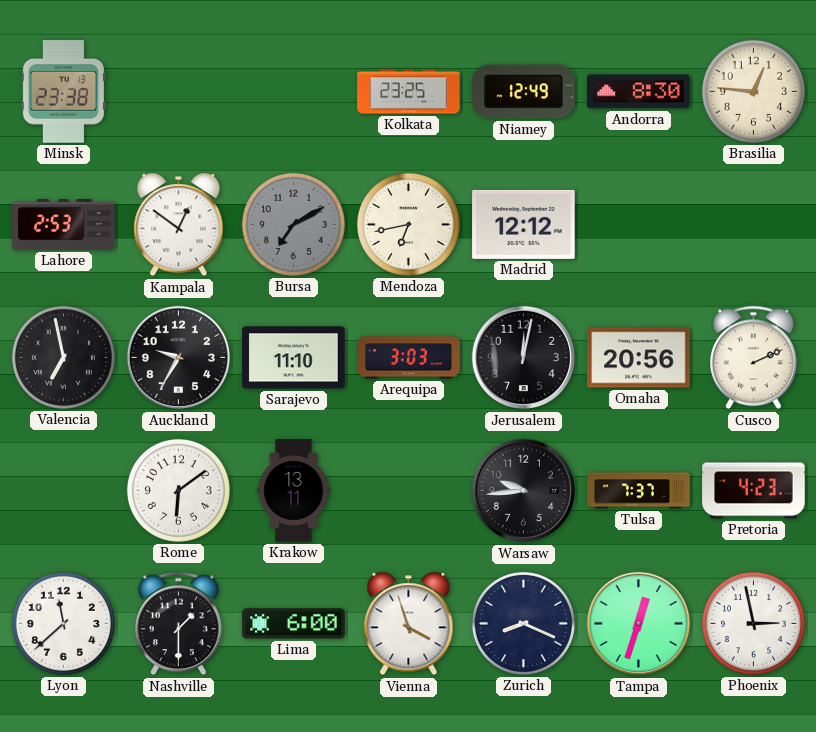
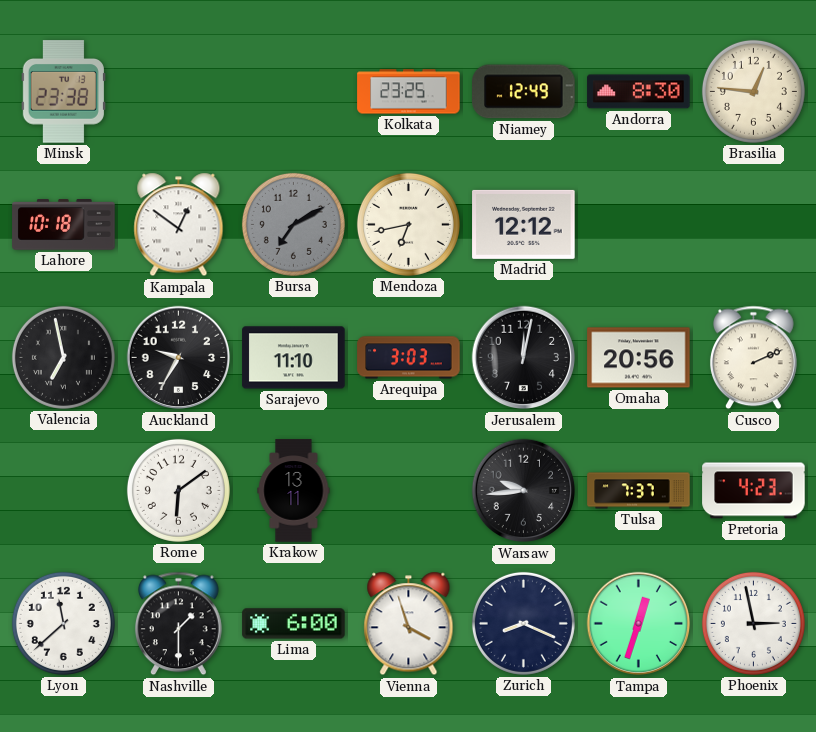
Lahore: 2:53 -> 10:18
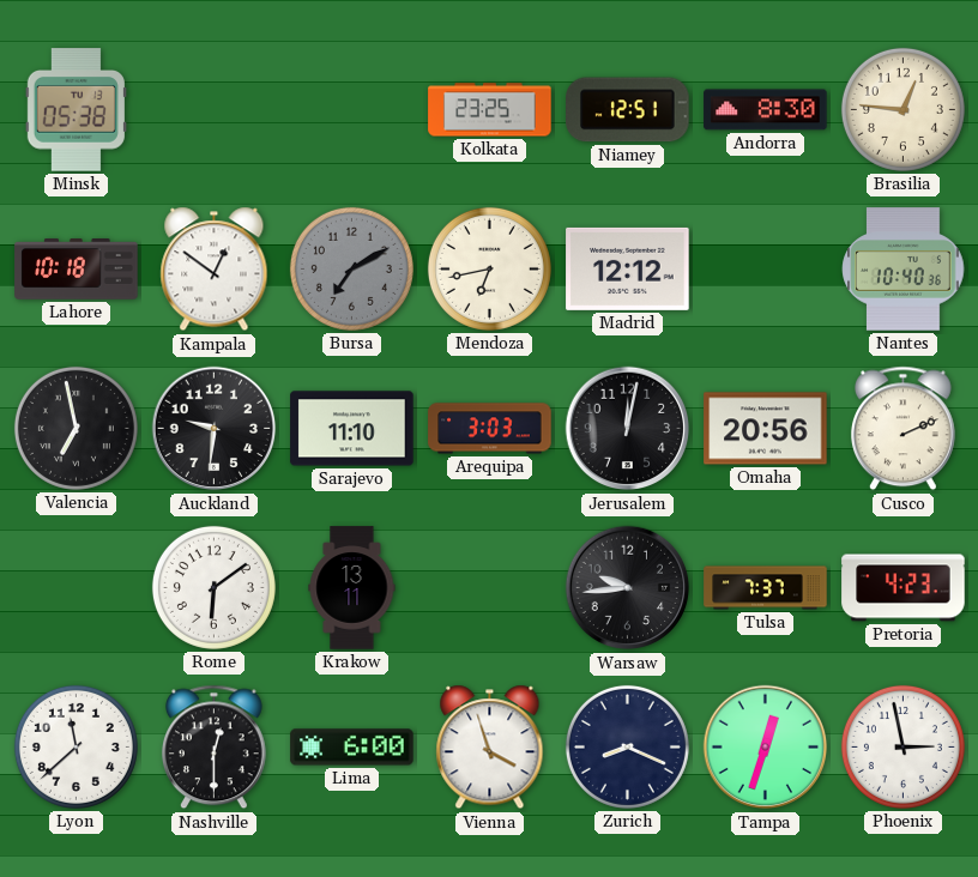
Minsk: 23:38 -> 05:38
Niamey: 12:49 -> 12:51
Nantes: none -> 10:40
Auckland: 9:35 -> 9:31
Nashville: 1:30 -> 12:30
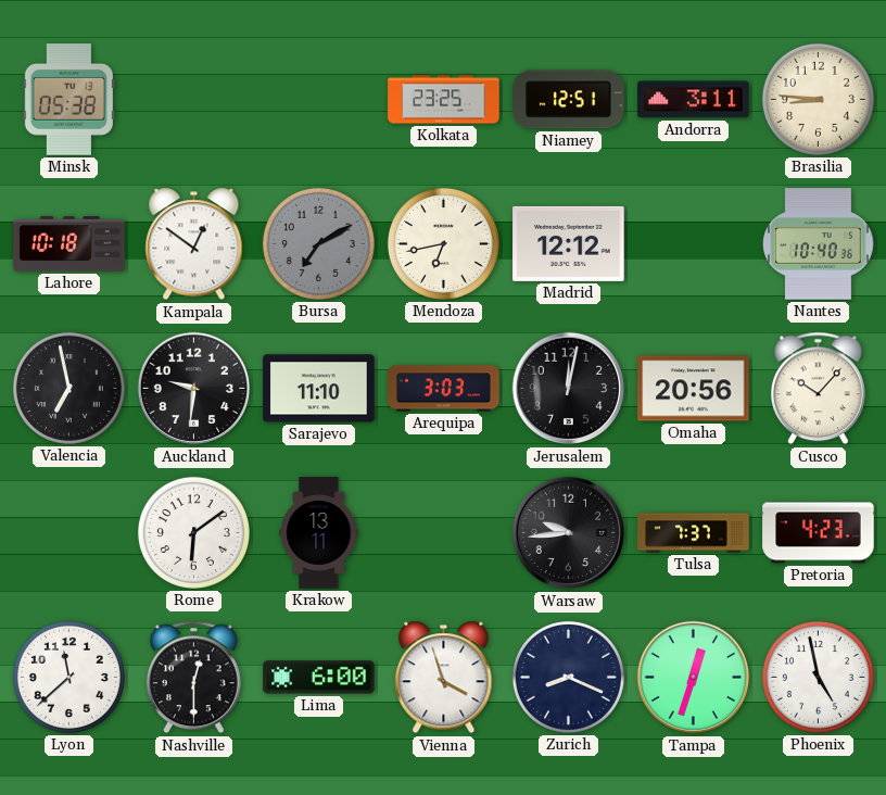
Andorra: 8:30 -> 3:11
Brasilia: 12:46 -> 8:46
Cusco: 2:11 -> 10:07
Phoenix: 2:58 -> 4:58
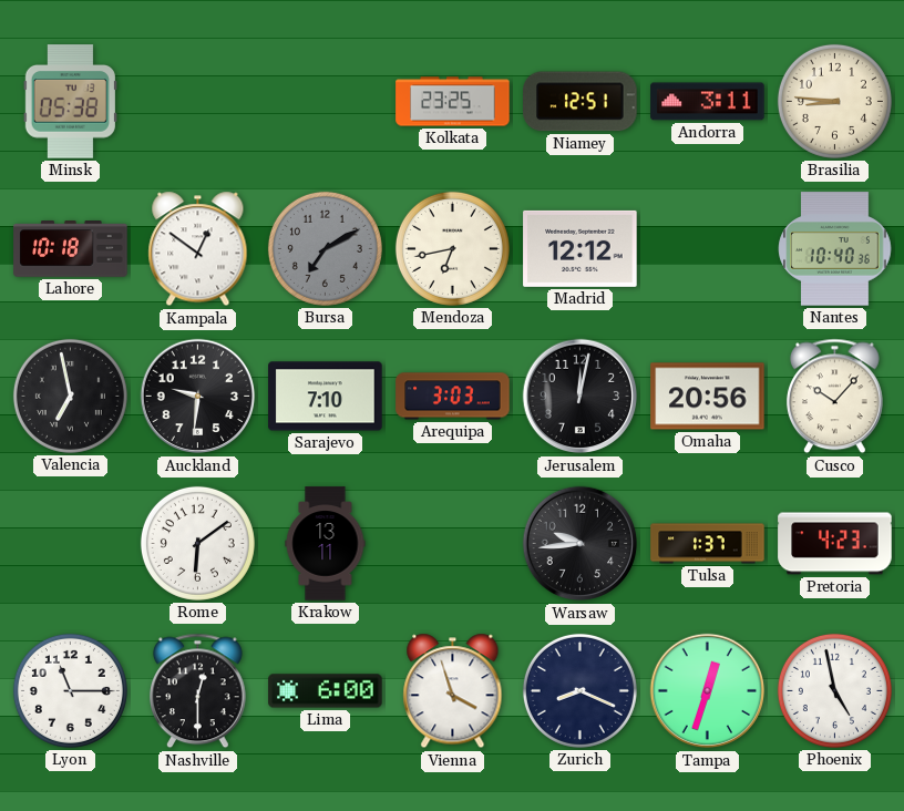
Sarajevo: 11:10 -> 7:10
Tulsa: 7:37 -> 1:37
Lyon: 11:38 -> 11:15
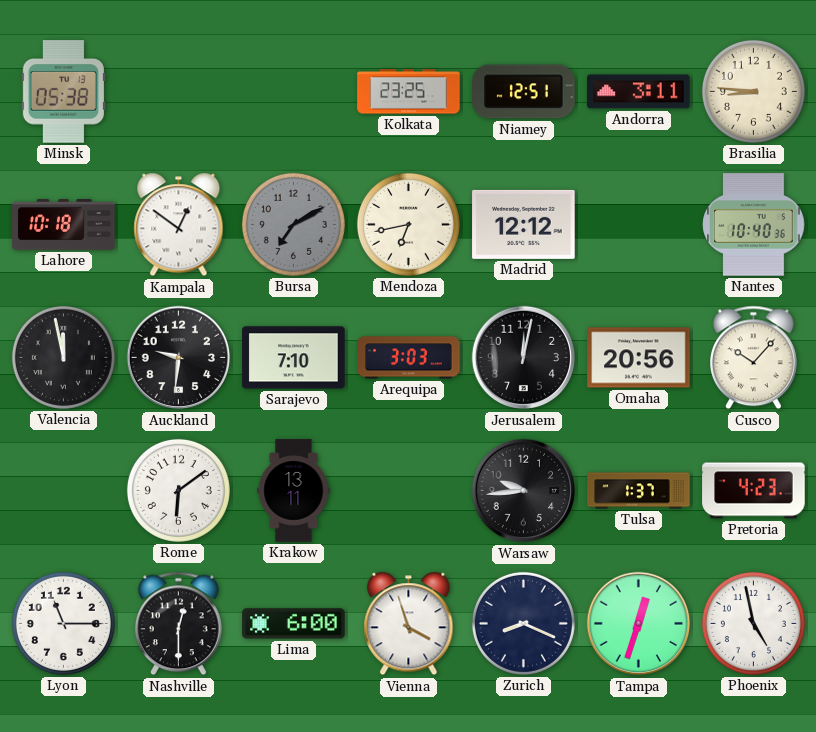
Valencia: 6:58 -> 11:58
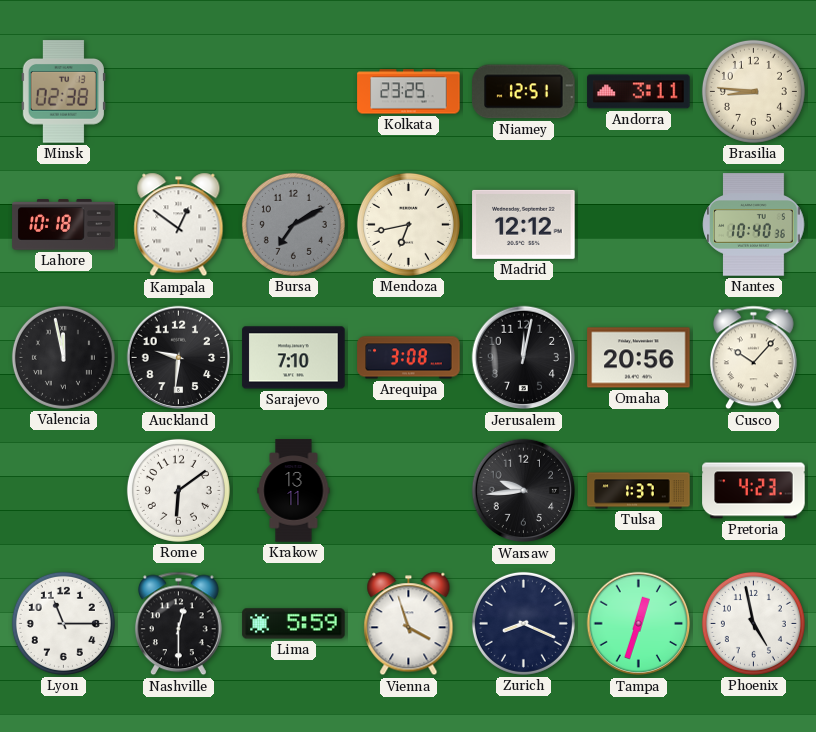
Minsk: 05:38 -> 02:38
Arequipa: 3:03 -> 3:08
Lima: 6:00 -> 5:59
